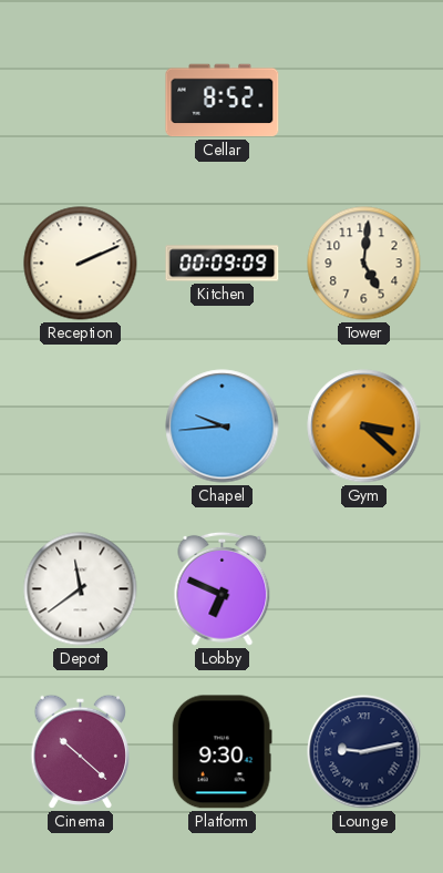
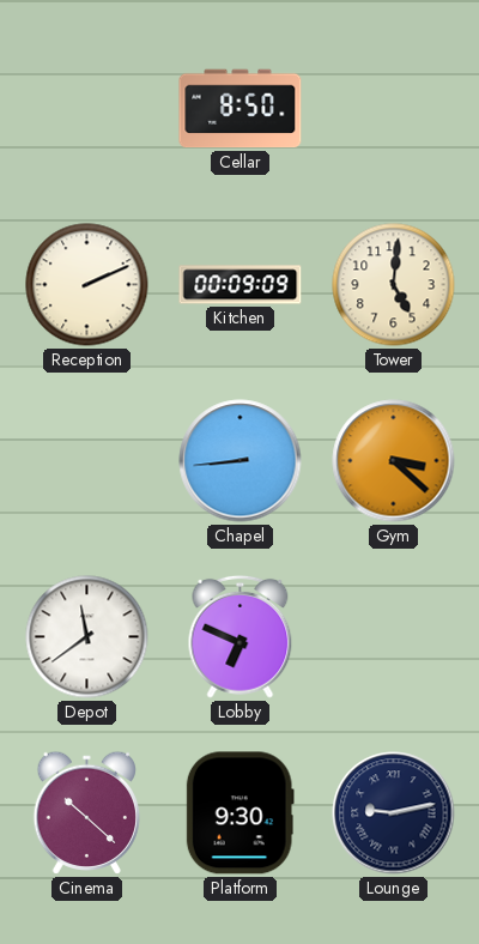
Cellar: 8:52 -> 8:50
Chapel: 9:44 -> 8:44
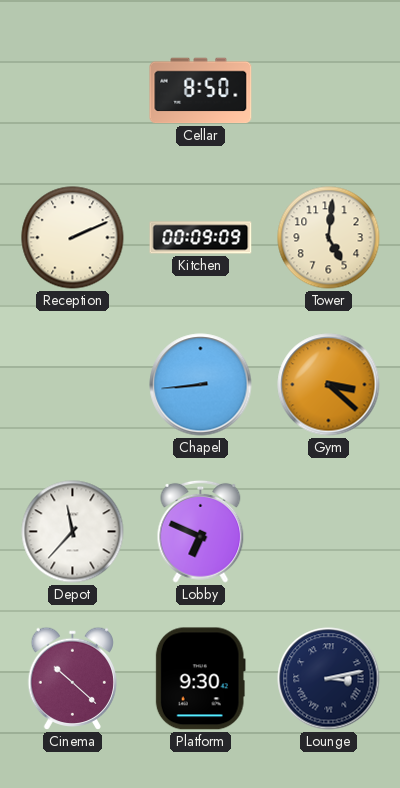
Depot: 11:39 -> 11:37
Lounge: 9:13 -> 3:13
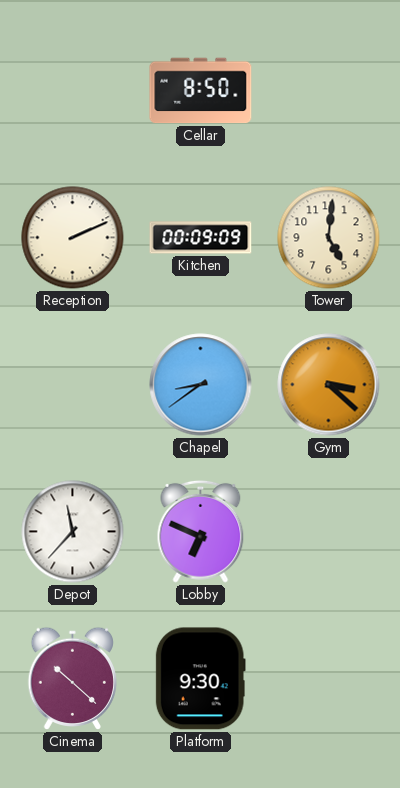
Chapel: 8:44 -> 8:39
Lounge: 3:13 -> none
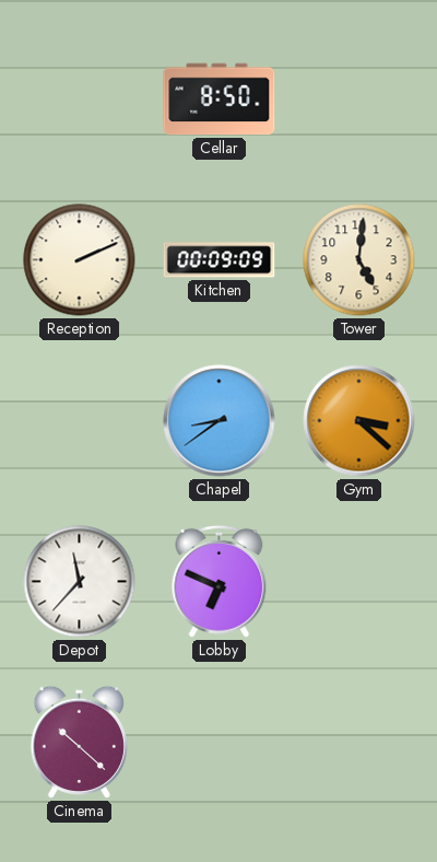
Platform: 9:30 -> none
